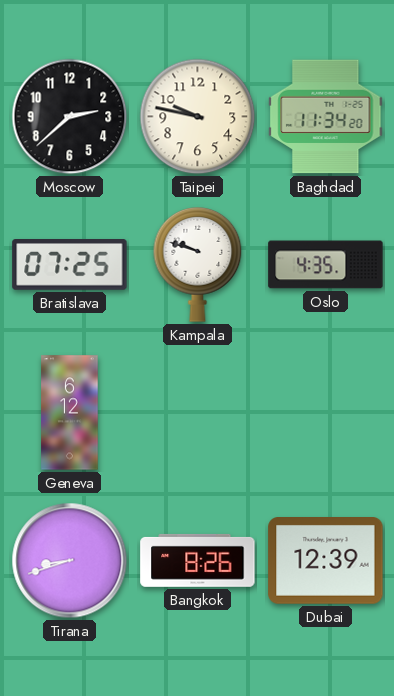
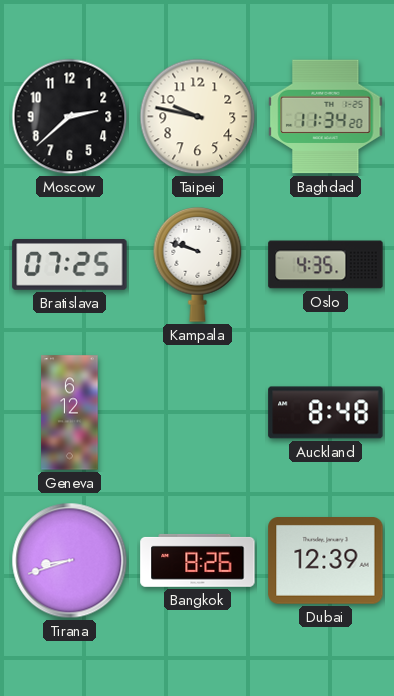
Auckland: none -> 8:48
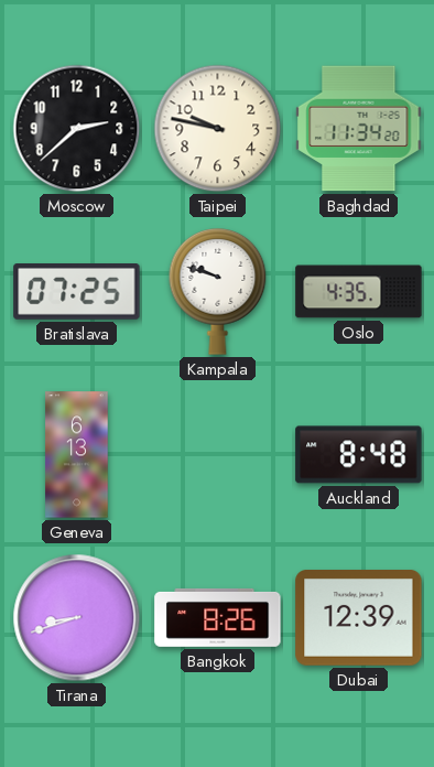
Geneva: 6:12 -> 6:13
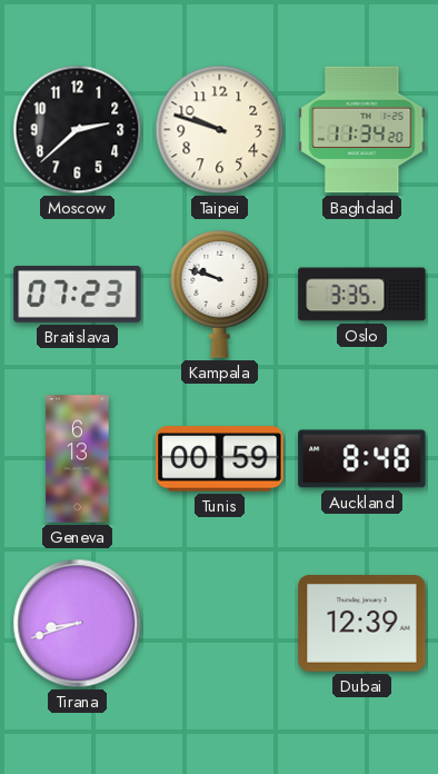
Taipei: 9:47 -> 9:48
Bratislava: 07:25 -> 07:23
Oslo: 4:35 -> 3:35
Tunis: none -> 00:59
Bangkok: 8:26 -> none
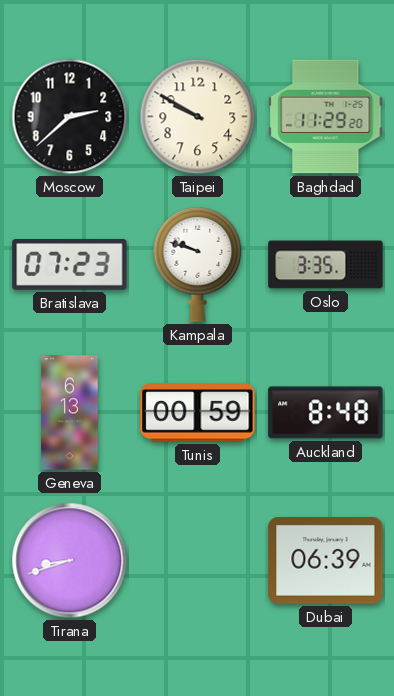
Taipei: 9:48 -> 9:50
Baghdad: 11:34 -> 11:29
Dubai: 12:39 -> 06:39
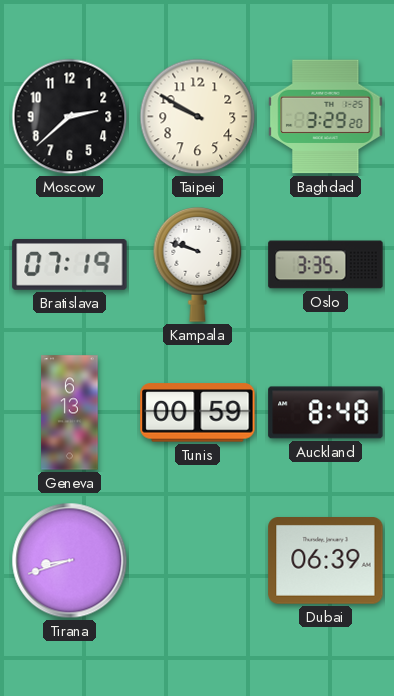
Baghdad: 11:29 -> 3:29
Bratislava: 07:23 -> 07:19
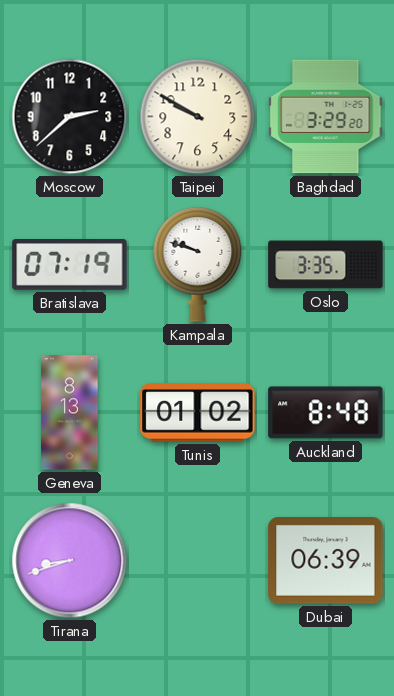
Geneva: 6:13 -> 8:13
Tunis: 00:59 -> 01:02
